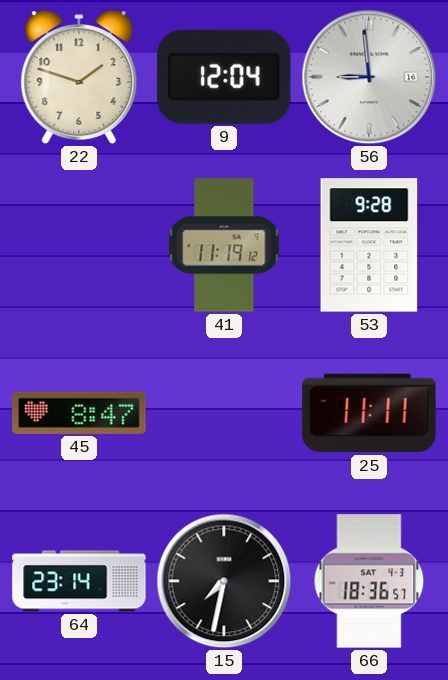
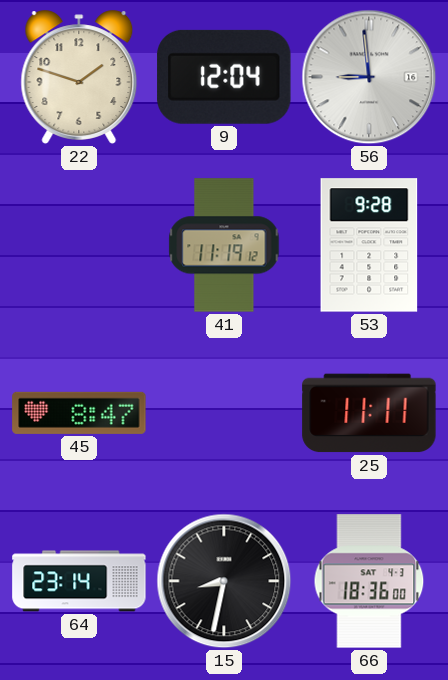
15: 7:32 -> 8:32
66: 18:36:57 -> 18:36:00
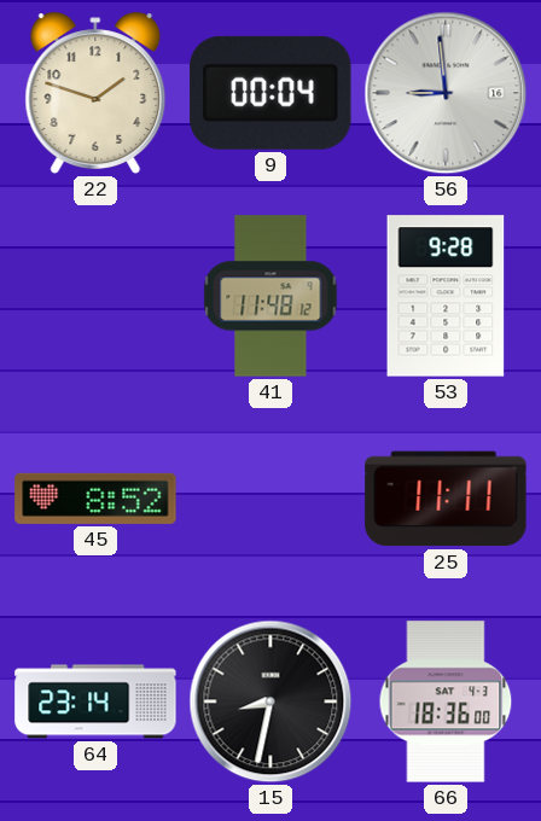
9: 12:04 -> 00:04
41: 11:19 -> 11:48
45: 8:47 -> 8:52
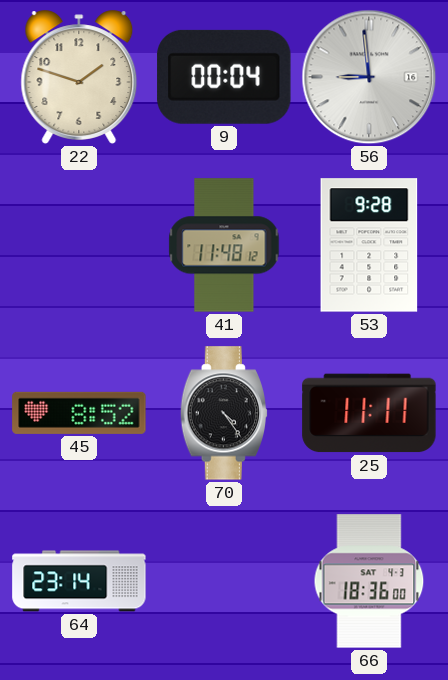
70: none -> 4:24
15: 8:32 -> none
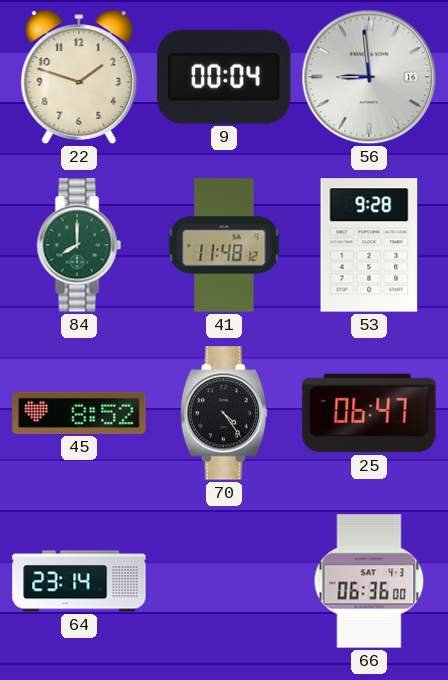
84: none -> 8:00
25: 11:11 -> 06:47
66: 18:36 -> 06:36
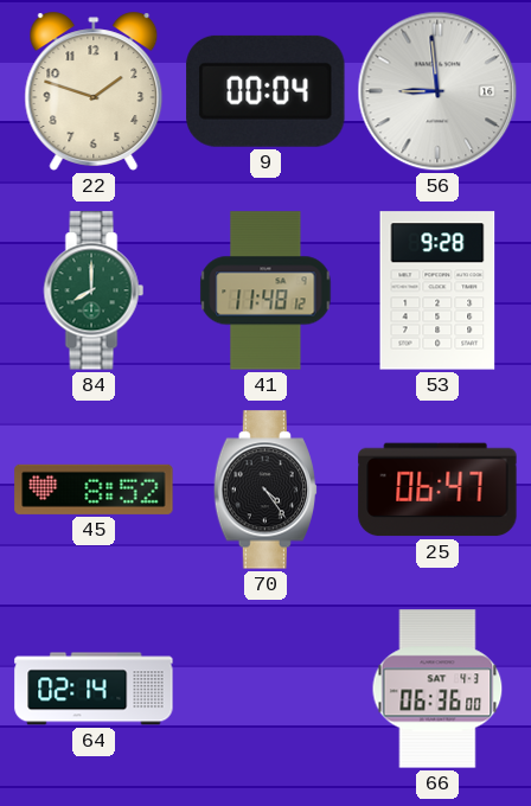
64: 23:14 -> 02:14
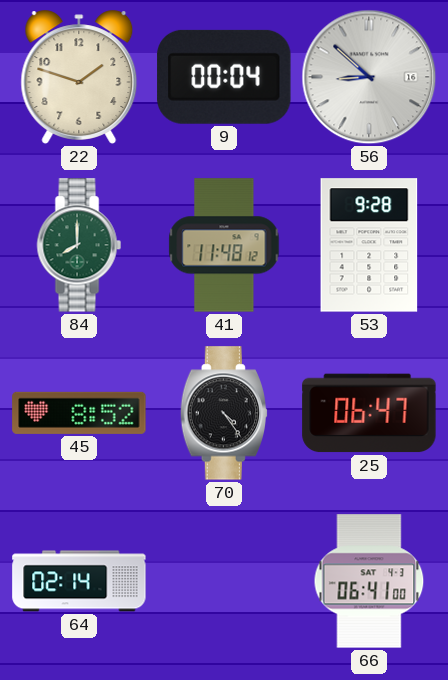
56: 8:59 -> 8:52
66: 06:36 -> 06:41
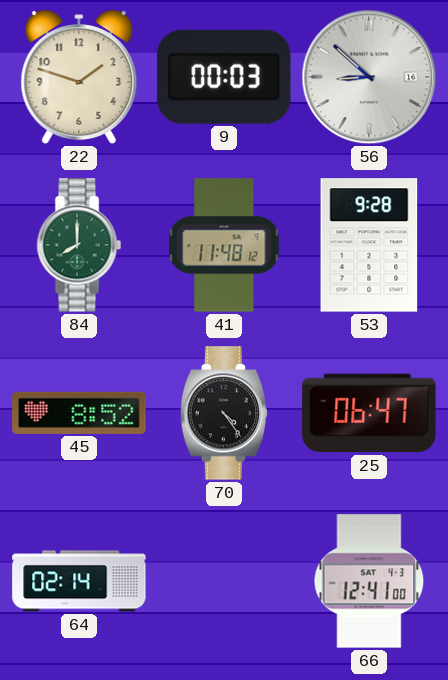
9: 00:04 -> 00:03
66: 06:41 -> 12:41
